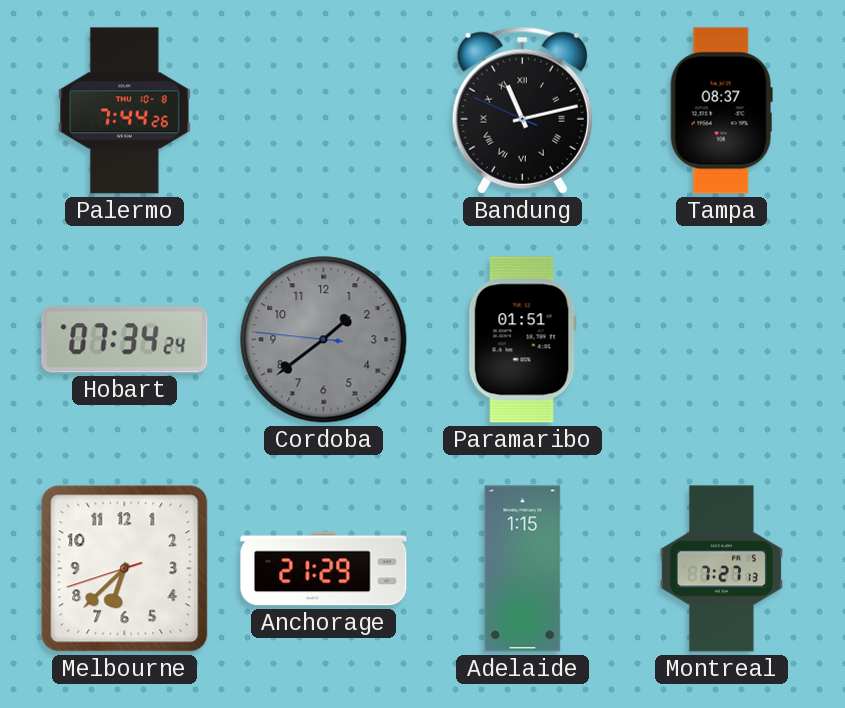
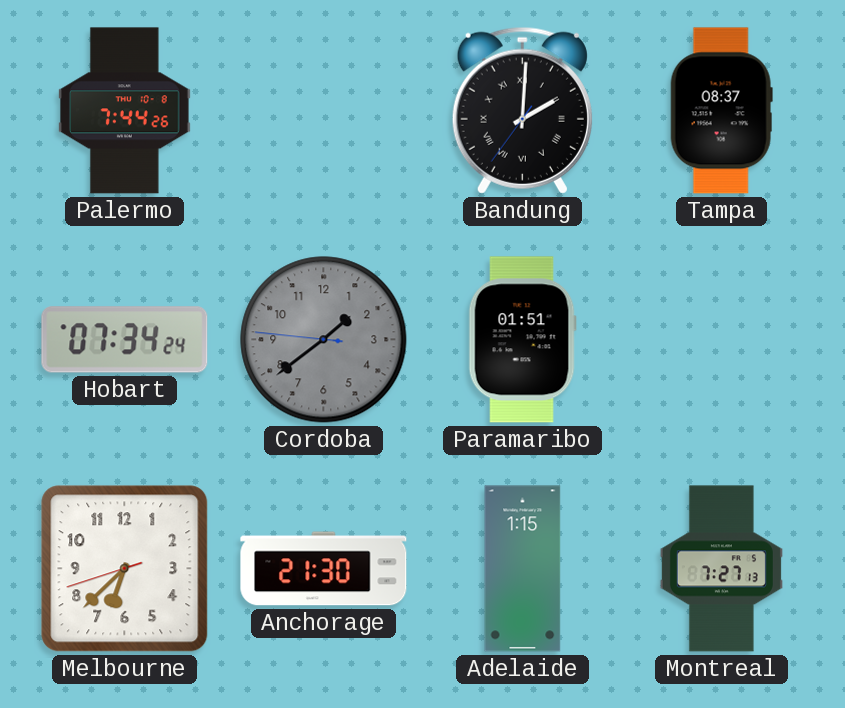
Bandung: 11:12 -> 2:00
Anchorage: 21:29 -> 21:30
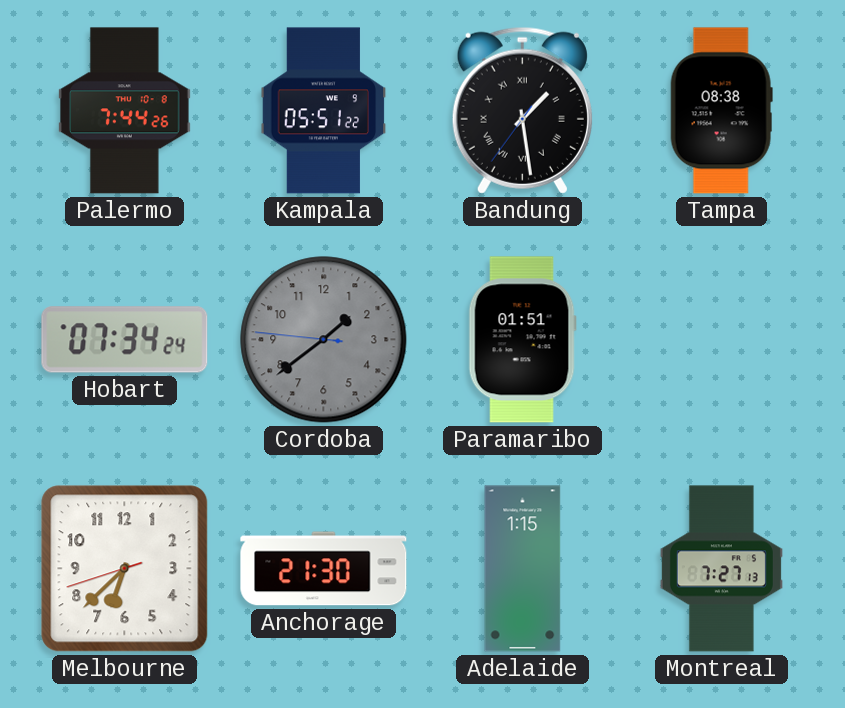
Kampala: none -> 05:51
Bandung: 2:00 -> 1:28
Tampa: 08:37 -> 08:38
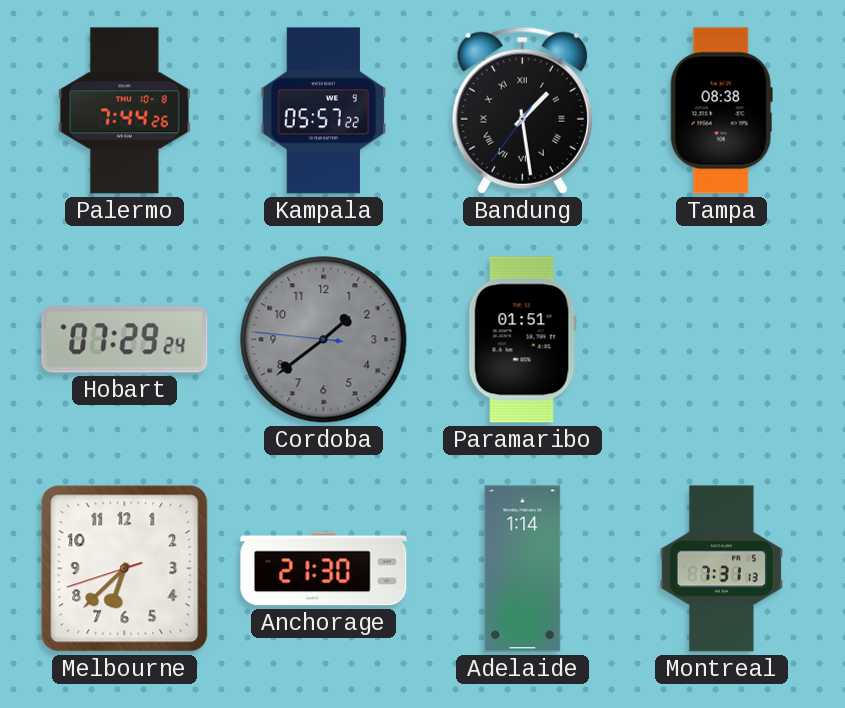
Kampala: 05:51 -> 05:57
Hobart: 07:34 -> 07:29
Adelaide: 1:15 -> 1:14
Montreal: 7:27 -> 7:31
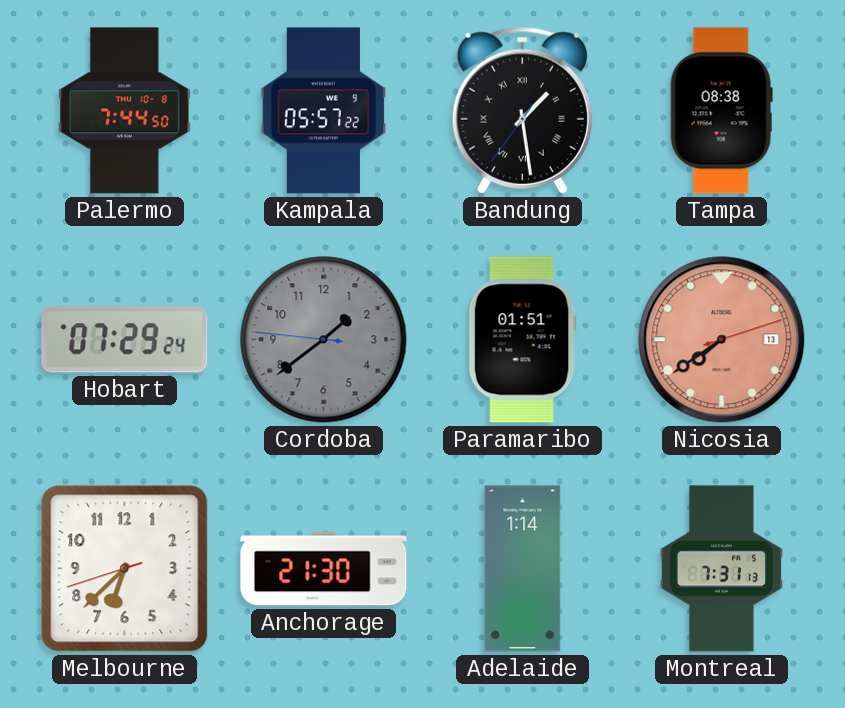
Palermo: 7:44:26 -> 7:44:50
Nicosia: none -> 7:39
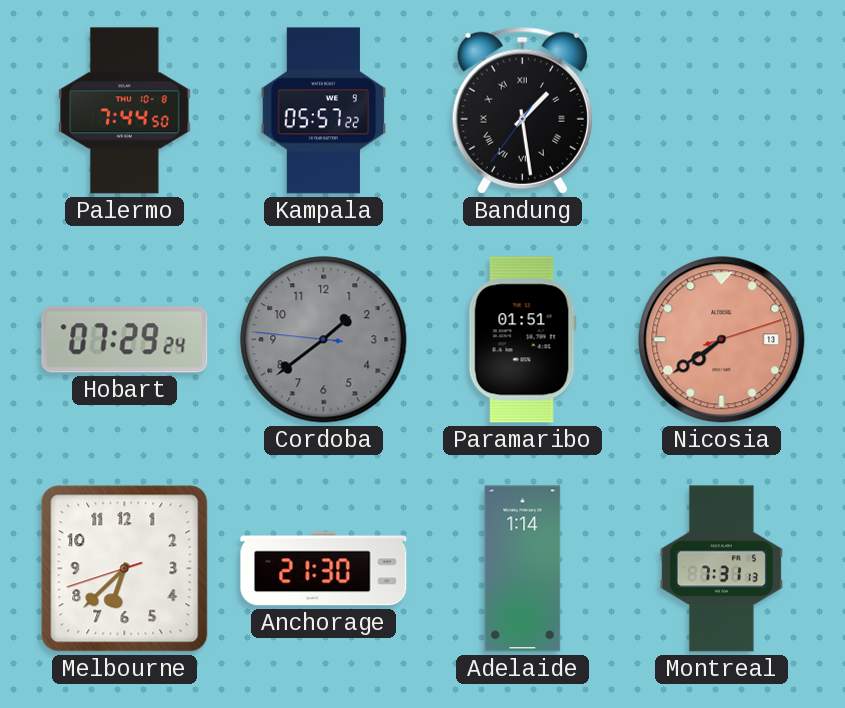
Tampa: 08:38 -> none
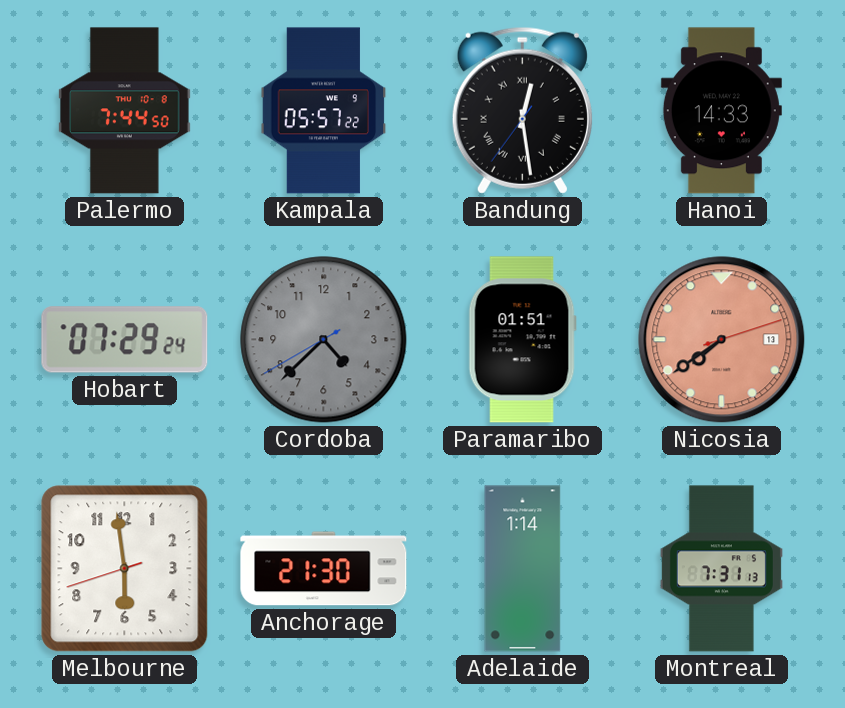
Bandung: 1:28 -> 12:28
Hanoi: none -> 14:33
Cordoba: 1:38 -> 4:37
Melbourne: 6:37 -> 5:58
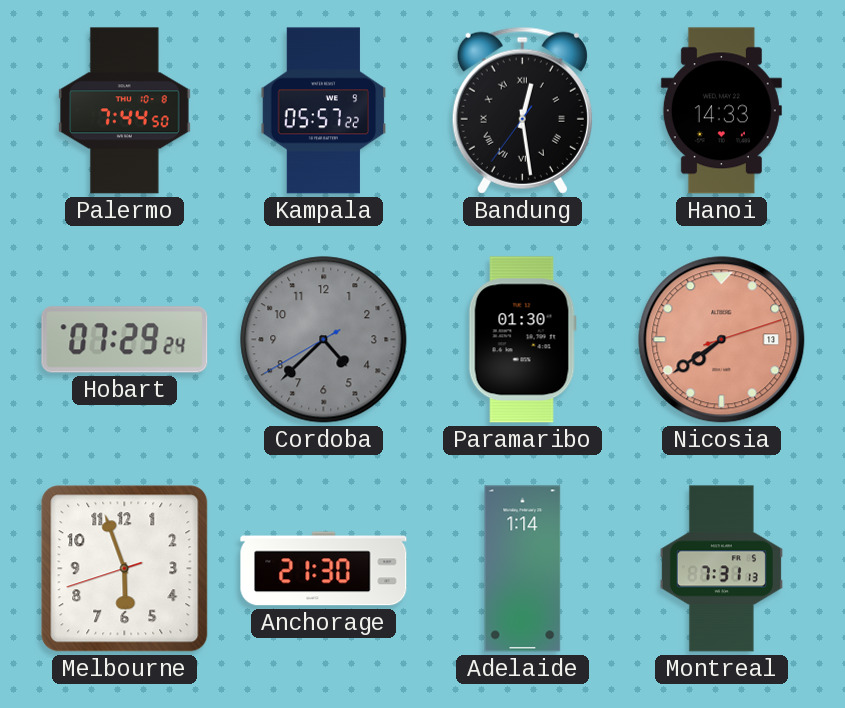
Paramaribo: 01:51 -> 01:30
Melbourne: 5:58 -> 5:56
